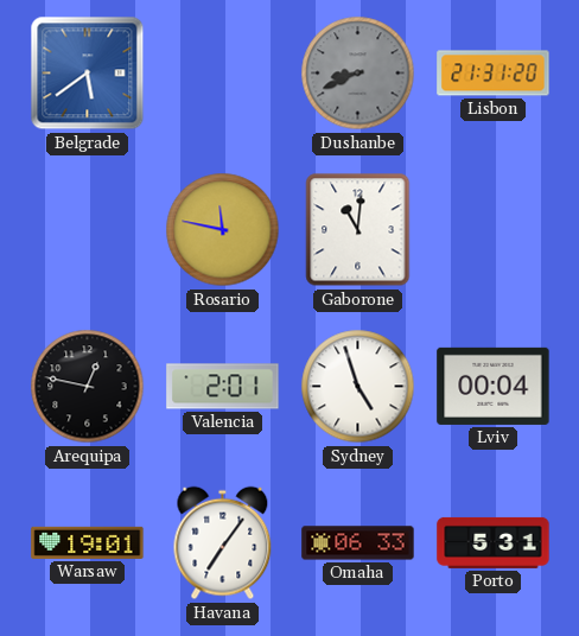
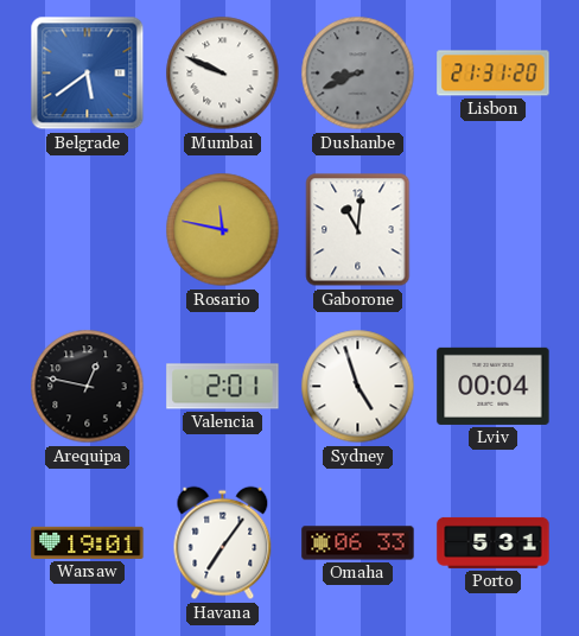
Mumbai: none -> 9:49
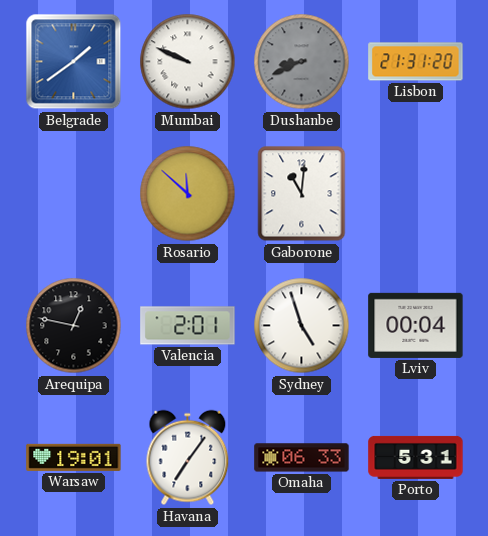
Belgrade: 5:39 -> 1:39
Rosario: 11:47 -> 11:52
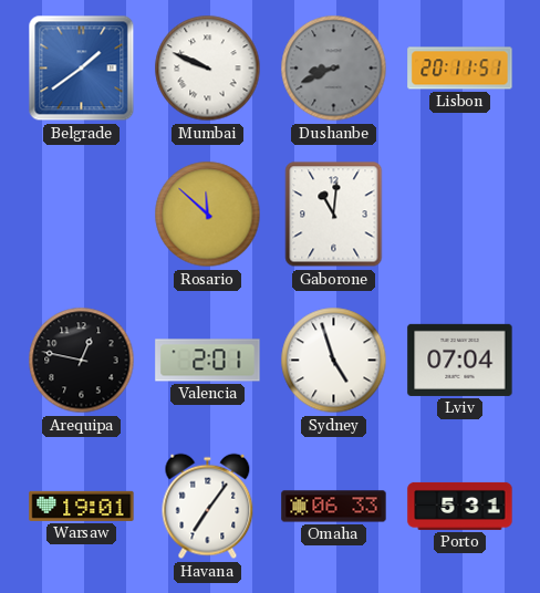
Lisbon: 21:31 -> 20:11
Lviv: 00:04 -> 07:04
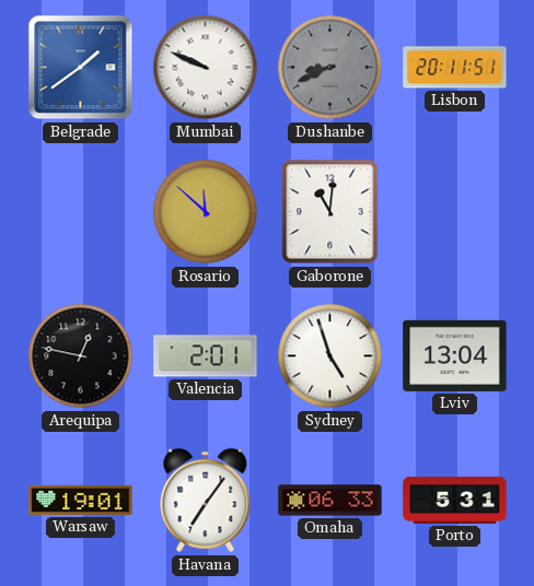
Lviv: 07:04 -> 13:04
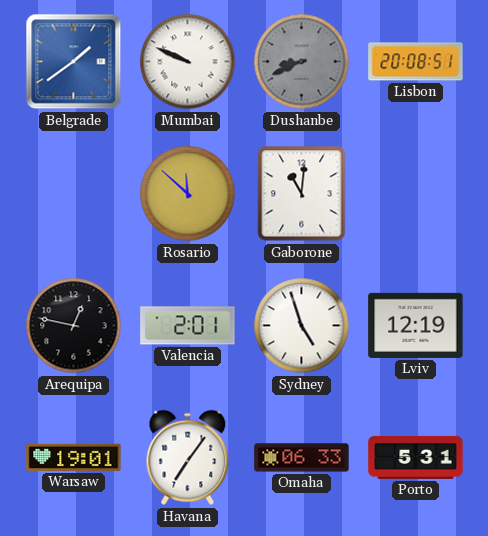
Lisbon: 20:11 -> 20:08
Lviv: 13:04 -> 12:19
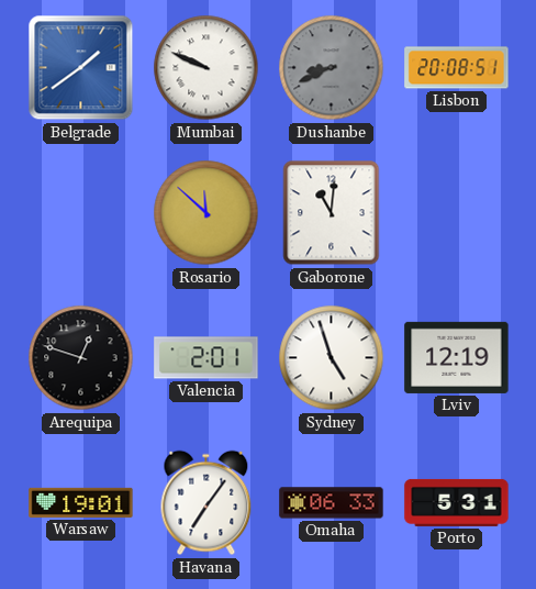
Arequipa: 12:47 -> 12:48
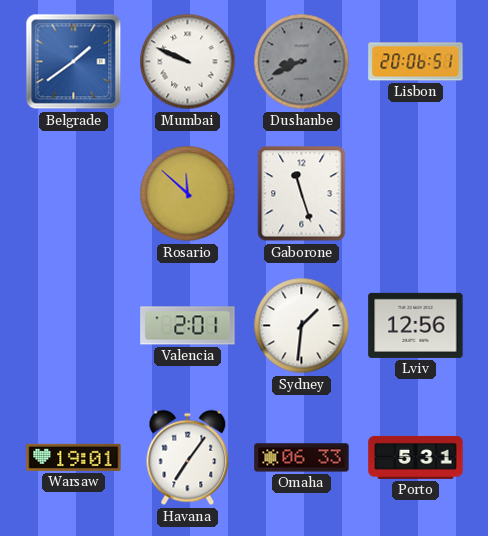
Lisbon: 20:08 -> 20:06
Gaborone: 11:01 -> 11:27
Arequipa: 12:48 -> none
Sydney: 4:57 -> 1:31
Lviv: 12:19 -> 12:56
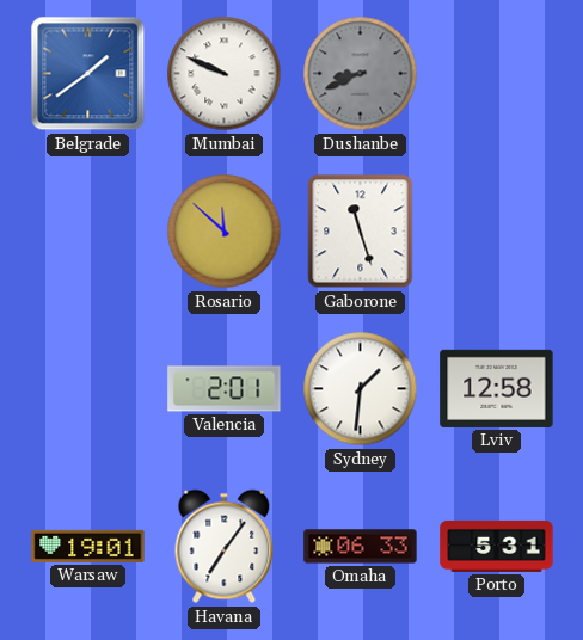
Lisbon: 20:06 -> none
Lviv: 12:56 -> 12:58
